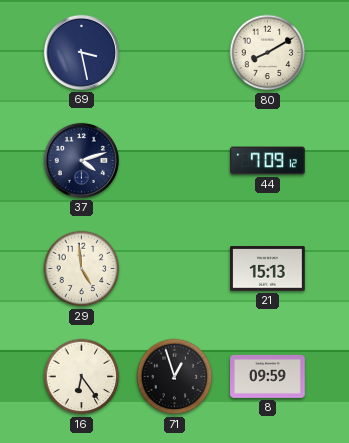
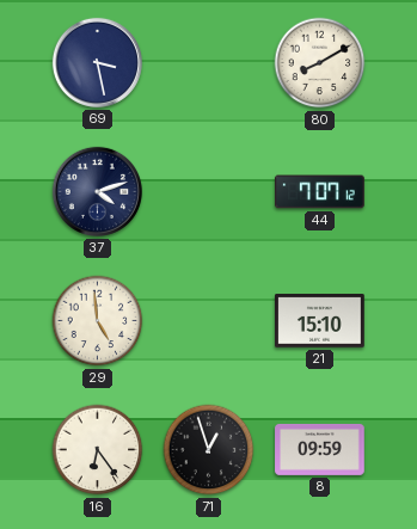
44: 7:09 -> 7:07
21: 15:13 -> 15:10
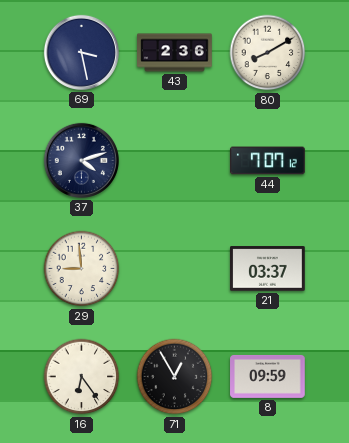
43: none -> 2:36
29: 4:59 -> 8:59
21: 15:10 -> 03:37
71: 12:57 -> 12:55
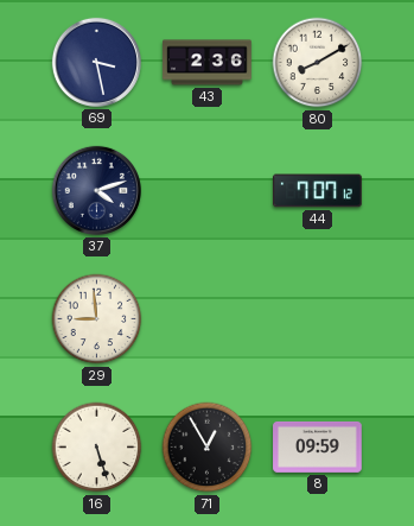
21: 03:37 -> none
16: 6:24 -> 5:27
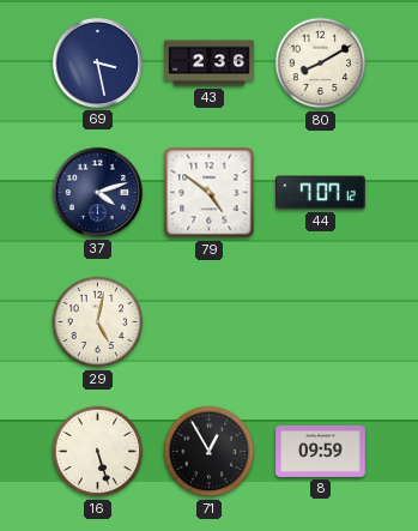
79: none -> 4:51
29: 8:59 -> 5:02
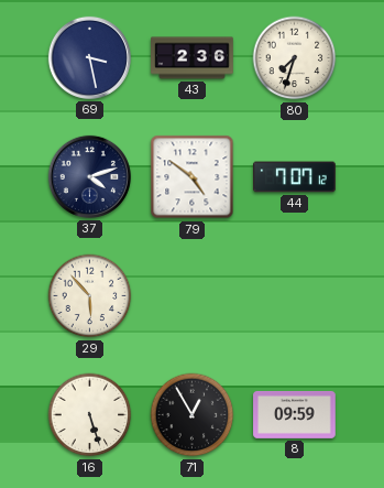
80: 8:10 -> 7:33
29: 5:02 -> 5:53
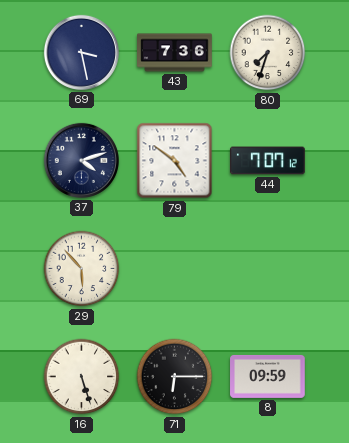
43: 2:36 -> 7:36
71: 12:55 -> 6:15
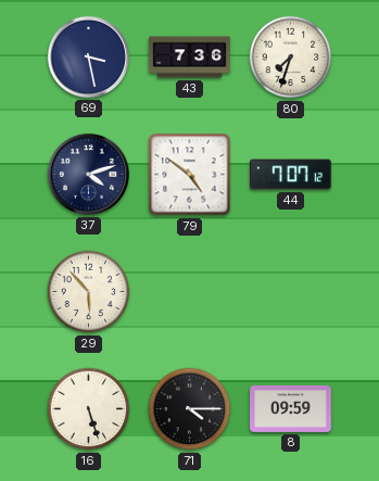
71: 6:15 -> 4:15
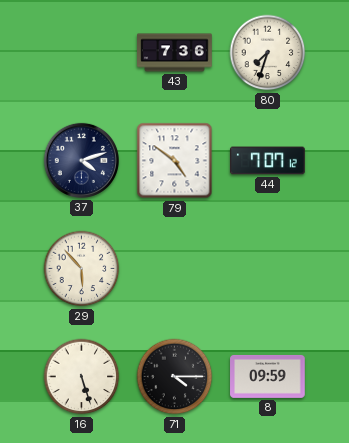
69: 3:28 -> none
